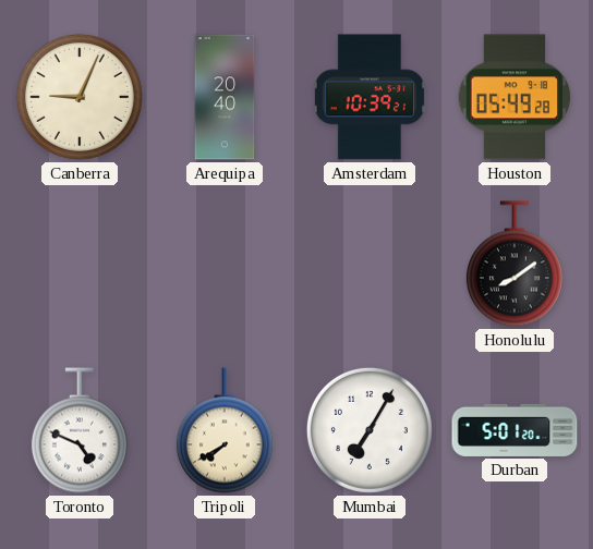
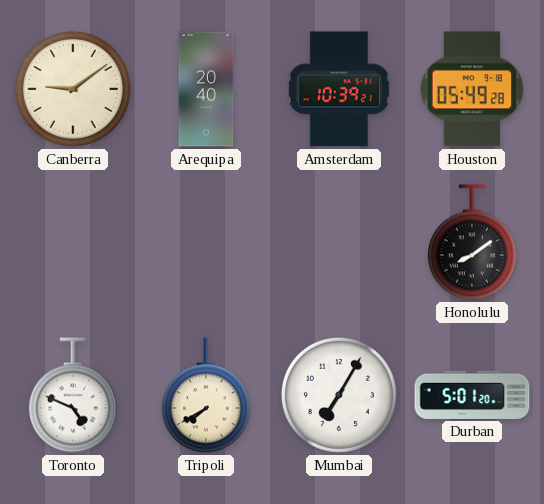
Canberra: 9:04 -> 9:09
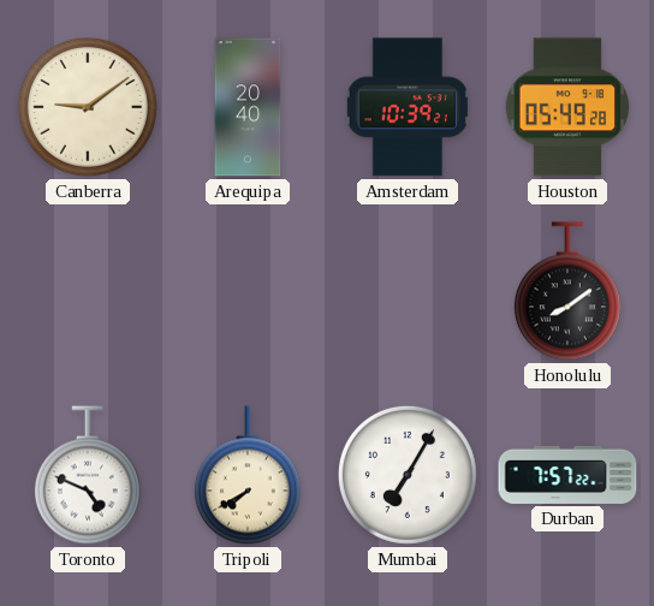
Durban: 5:01 -> 7:57
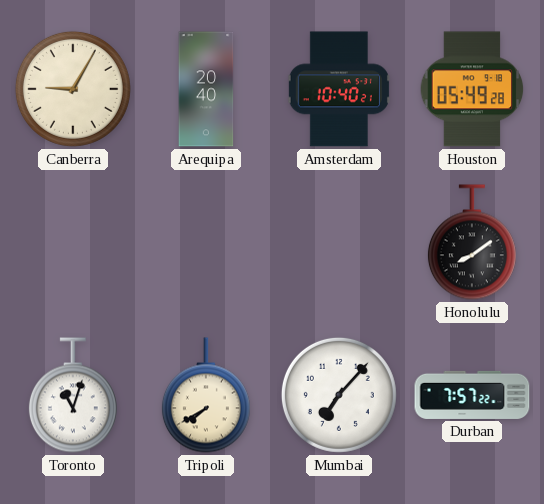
Canberra: 9:09 -> 9:05
Amsterdam: 10:39 -> 10:40
Toronto: 4:49 -> 11:03
Mumbai: 7:05 -> 7:07
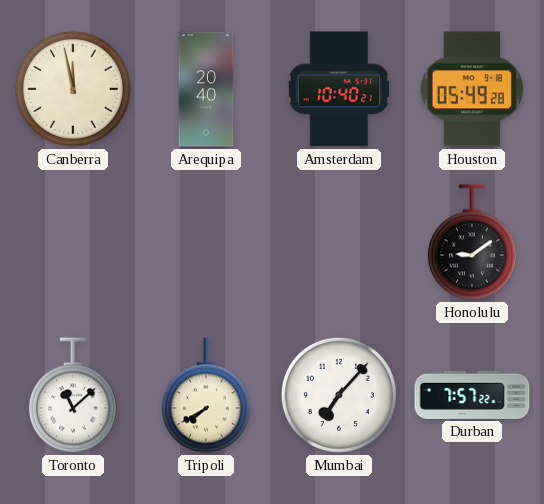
Canberra: 9:05 -> 11:58
Honolulu: 8:09 -> 9:09
Toronto: 11:03 -> 11:08
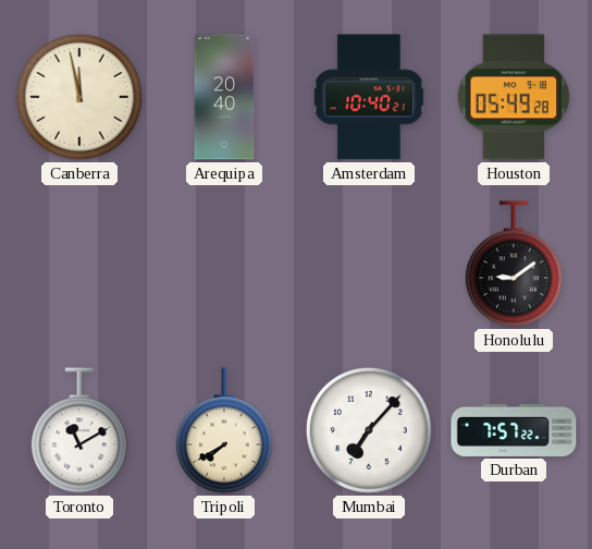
Toronto: 11:08 -> 11:10
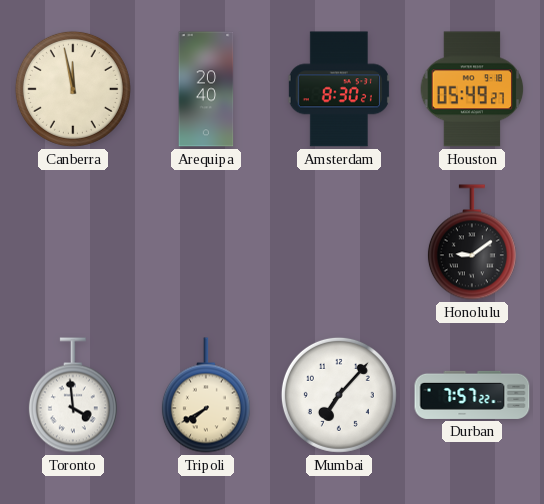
Amsterdam: 10:40 -> 8:30
Houston: 05:49:28 -> 05:49:27
Toronto: 11:10 -> 3:59
